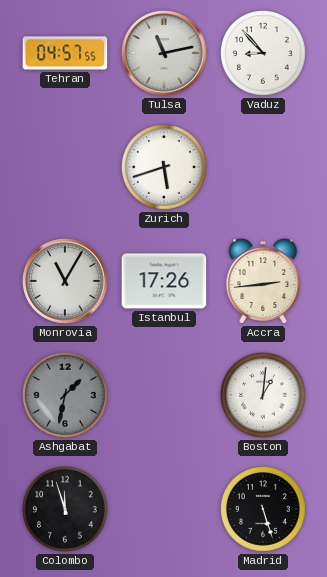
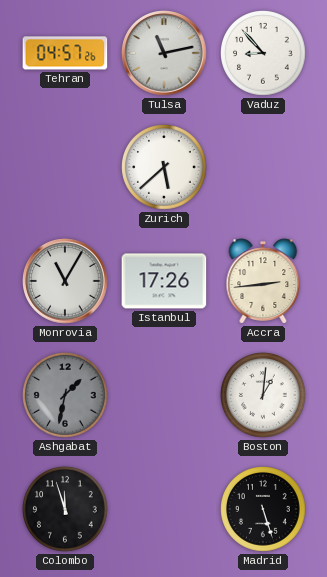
Tehran: 04:57:55 -> 04:57:26
Zurich: 5:42 -> 5:38
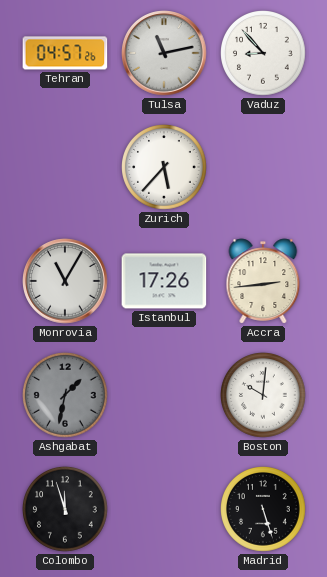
Zurich: 5:38 -> 5:37
Boston: 1:01 -> 10:01
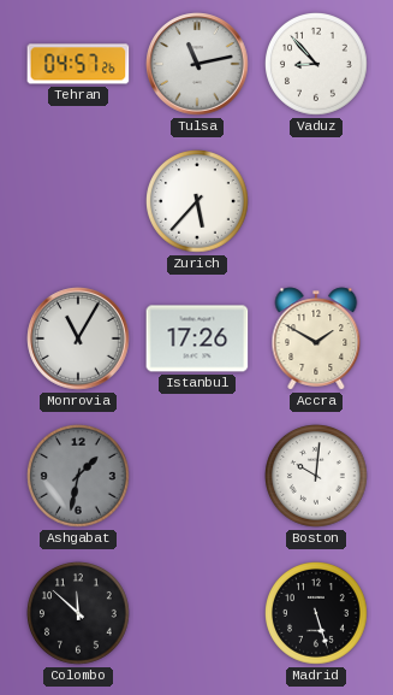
Accra: 2:44 -> 1:50
Colombo: 11:57 -> 11:52
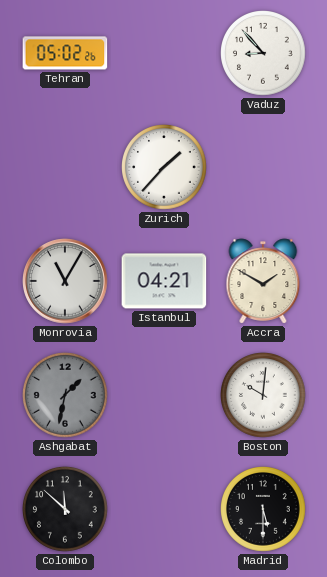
Tehran: 04:57 -> 05:02
Tulsa: 11:13 -> none
Zurich: 5:37 -> 1:37
Istanbul: 17:26 -> 04:21
Madrid: 5:27 -> 5:30
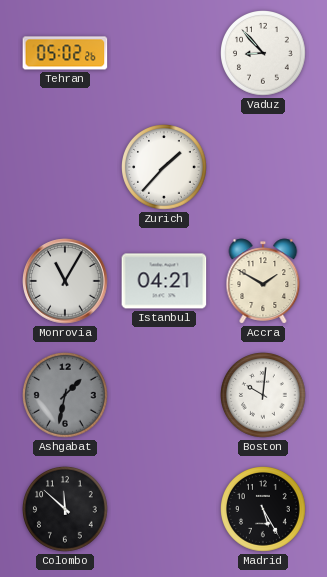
Madrid: 5:30 -> 5:25
